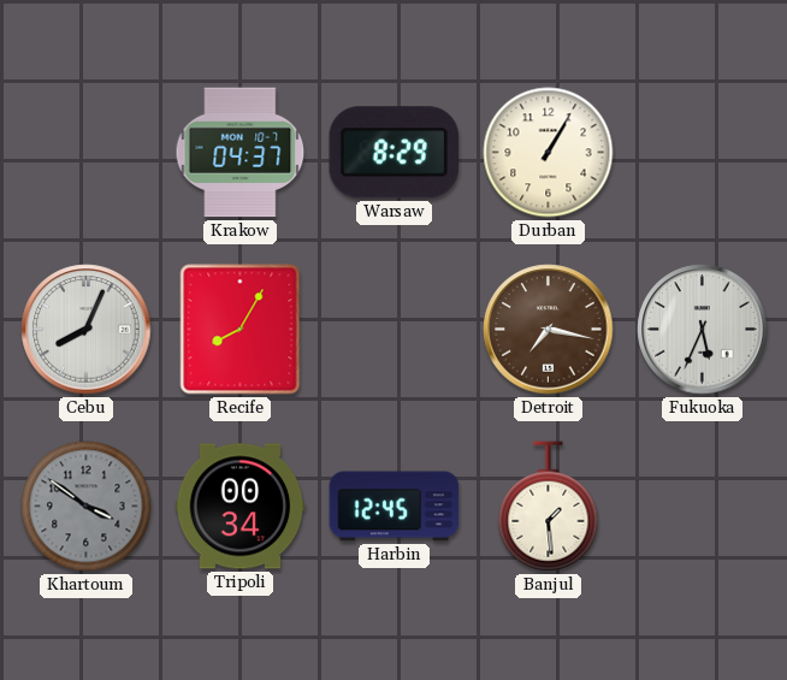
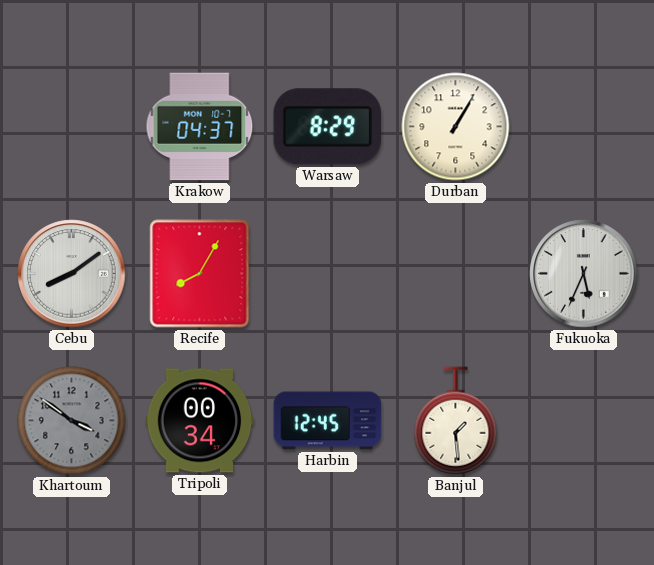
Cebu: 8:04 -> 8:09
Detroit: 7:17 -> none
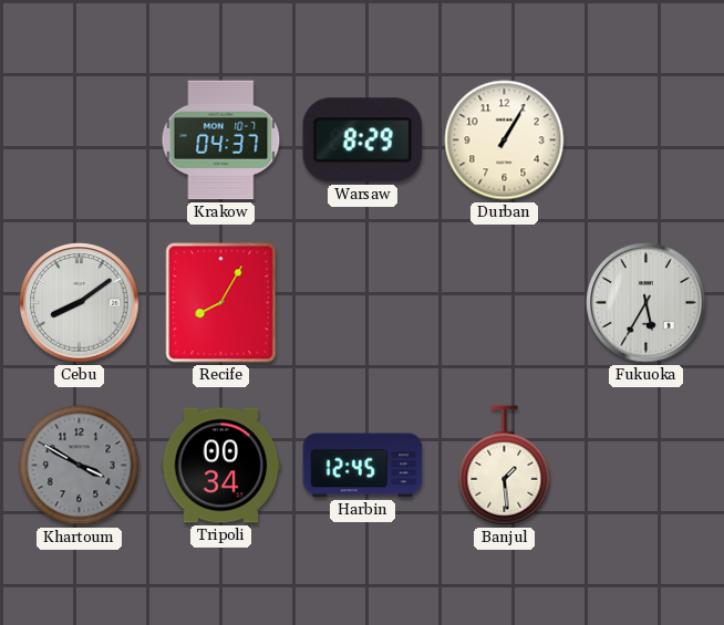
Fukuoka: 5:34 -> 5:35
Khartoum: 3:51 -> 3:50
